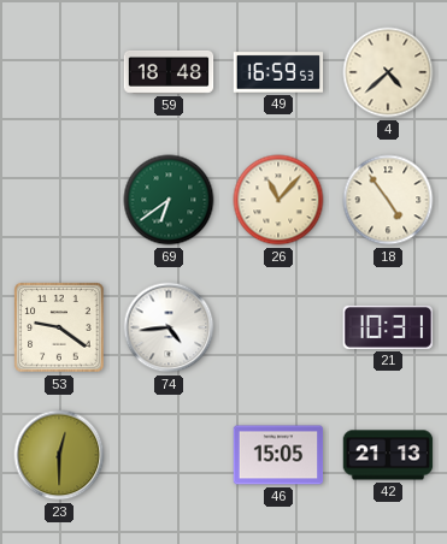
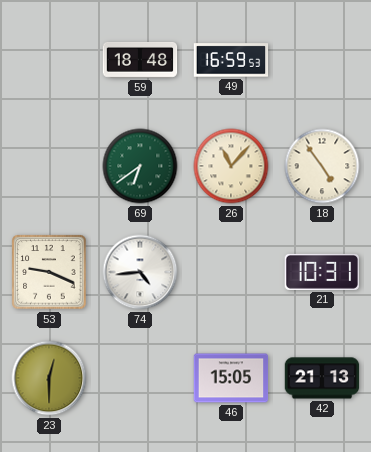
4: 4:38 -> none
53: 9:21 -> 9:19
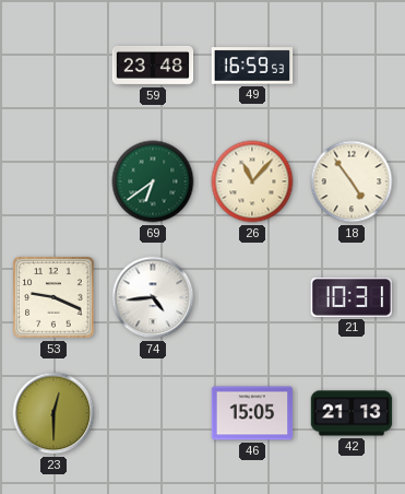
59: 18:48 -> 23:48
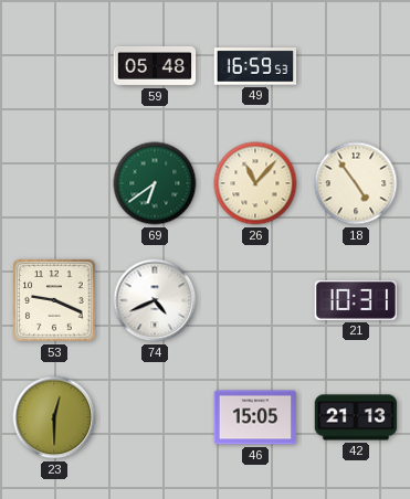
59: 23:48 -> 05:48
74: 4:44 -> 4:41
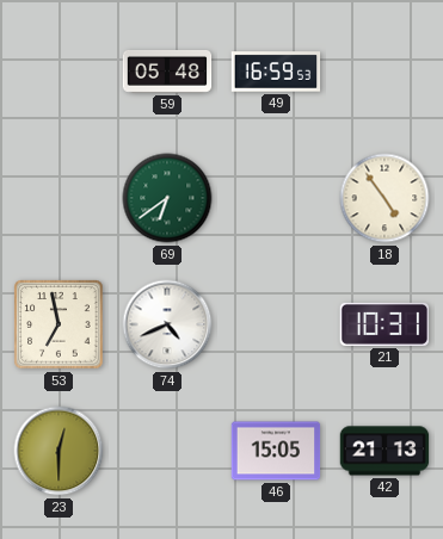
26: 11:07 -> none
53: 9:19 -> 6:58
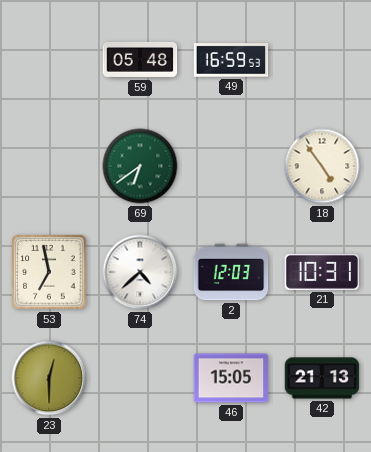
74: 4:41 -> 4:38
2: none -> 12:03
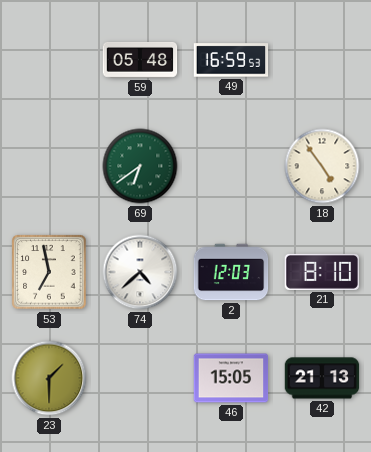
21: 10:31 -> 8:10
23: 12:30 -> 1:30
